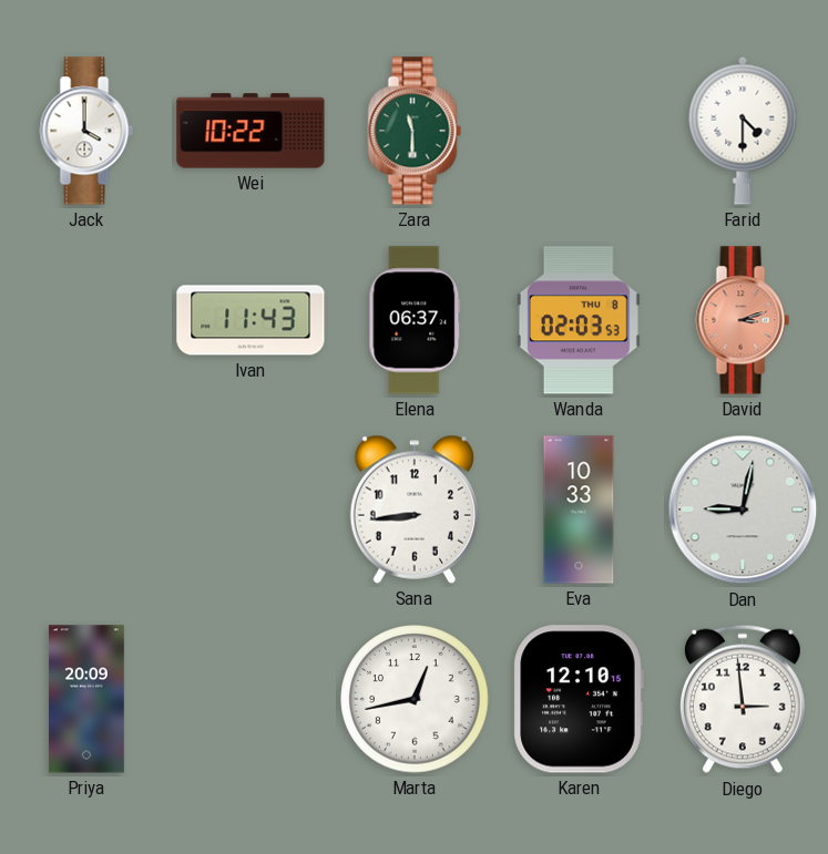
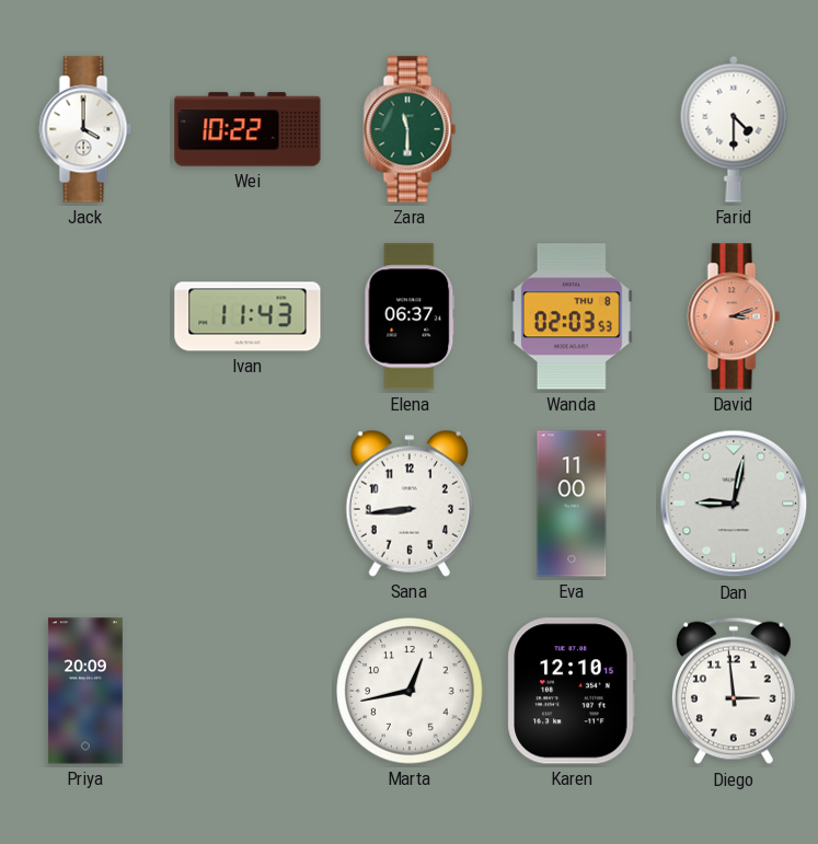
Eva: 10:33 -> 11:00
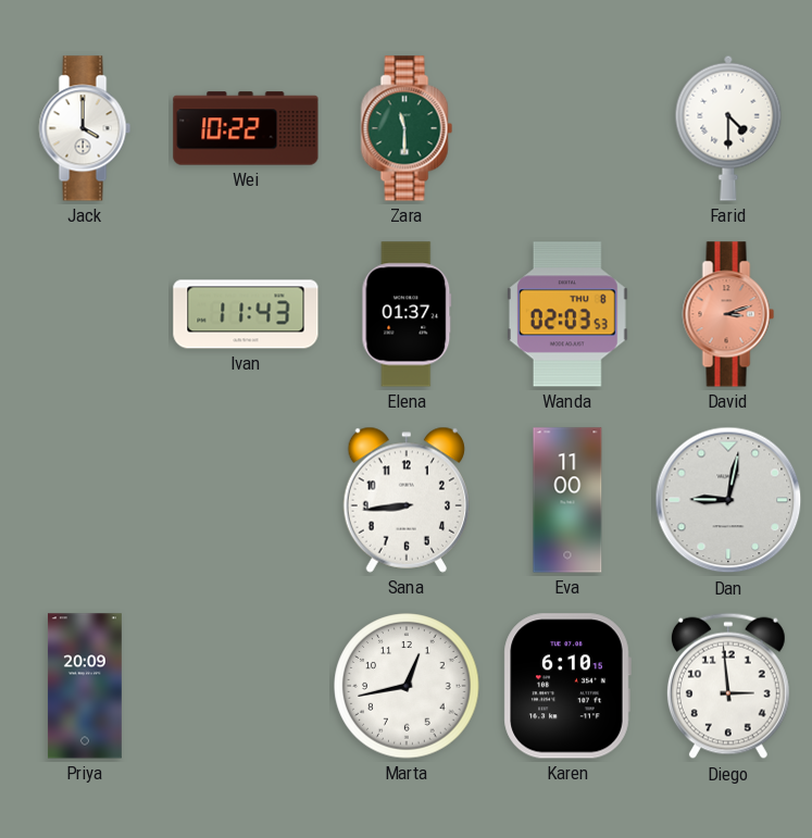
Elena: 06:37 -> 01:37
Karen: 12:10 -> 6:10
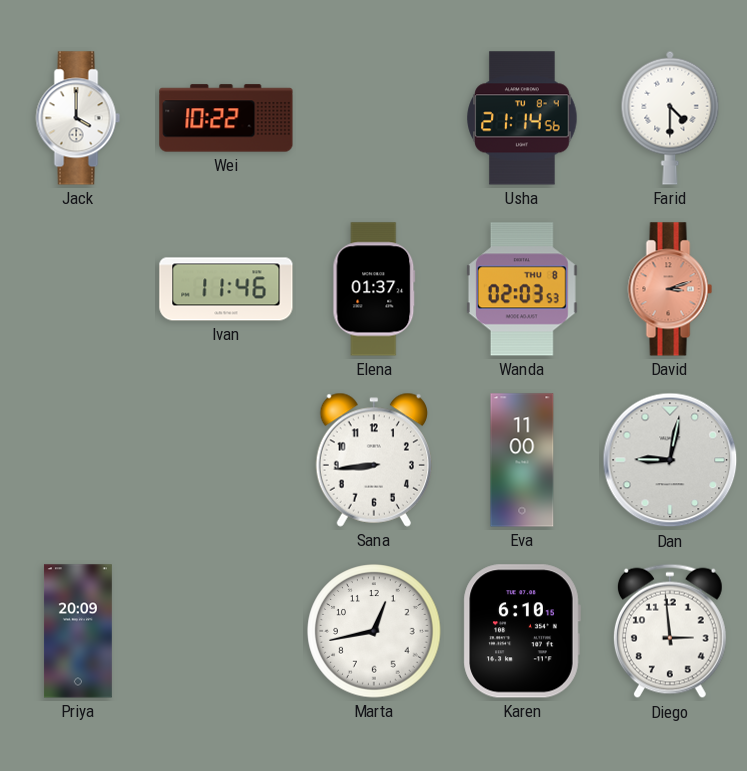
Zara: 11:30 -> none
Usha: none -> 21:14
Ivan: 11:43 -> 11:46
